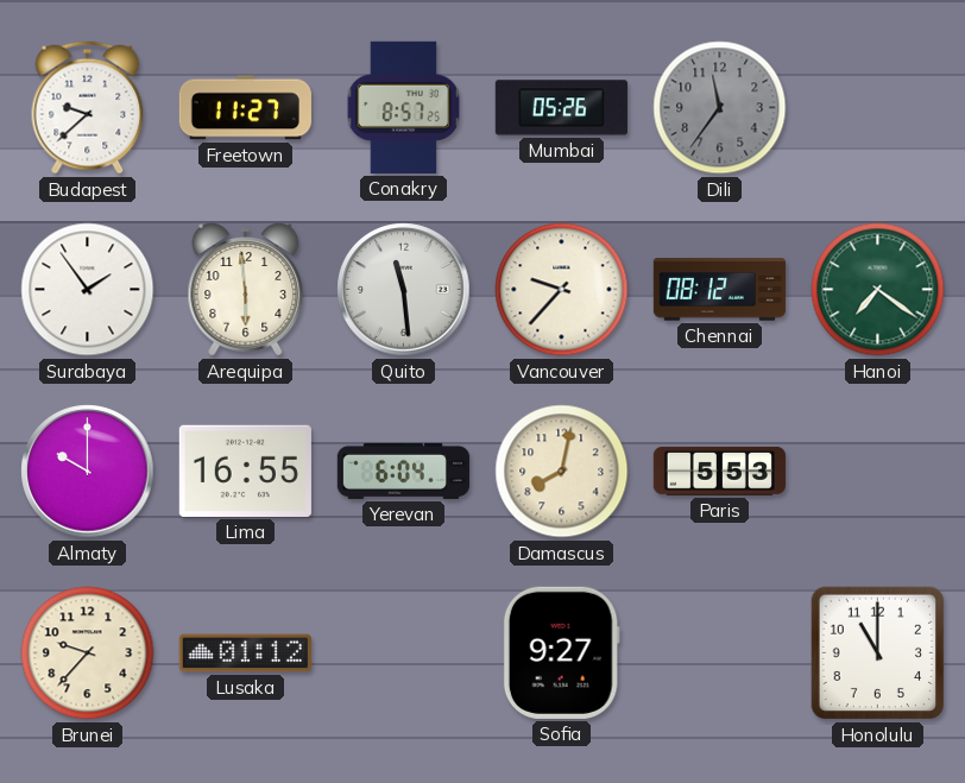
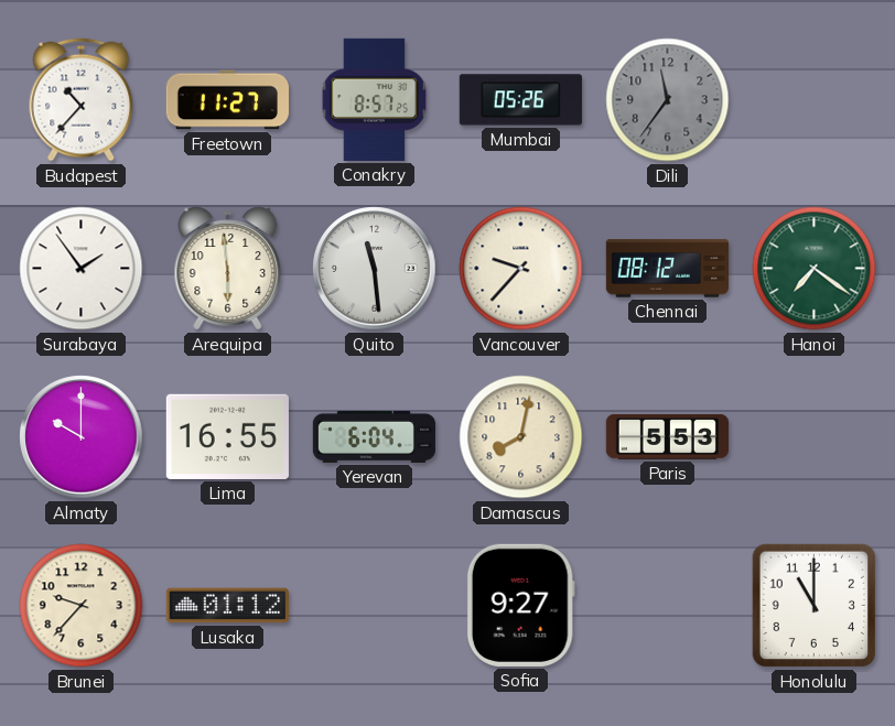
Budapest: 9:38 -> 10:37
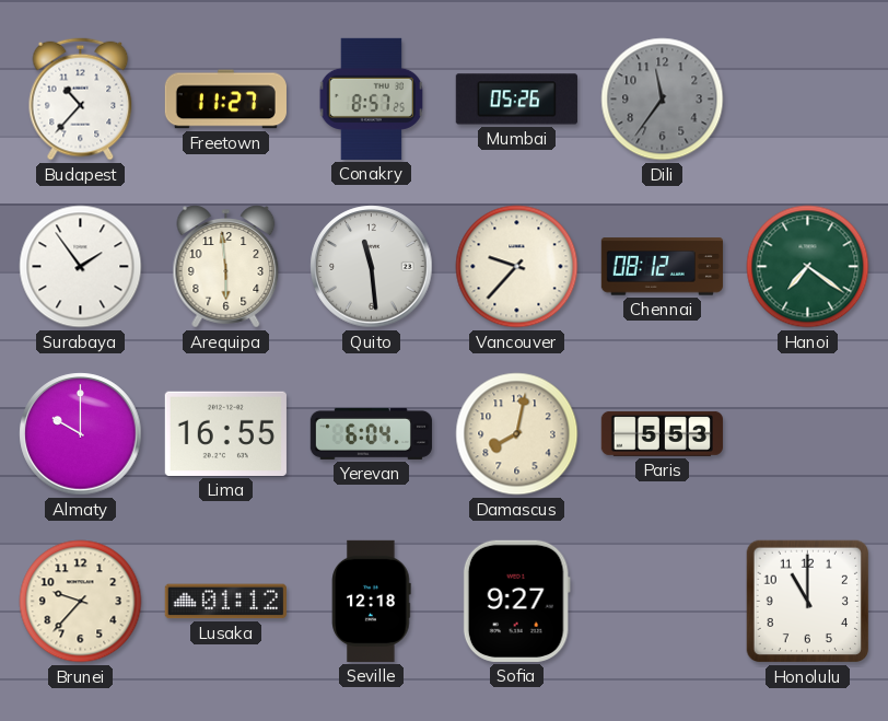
Seville: none -> 12:18
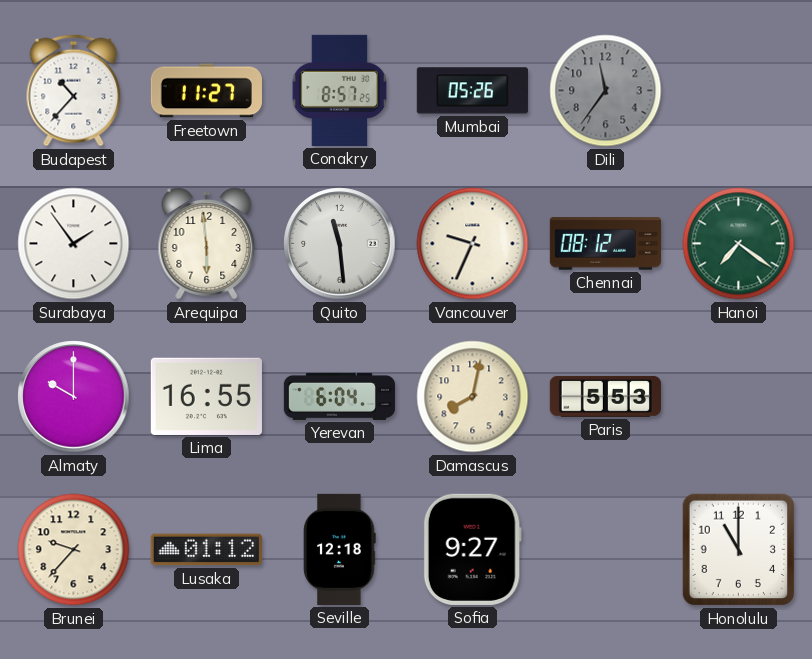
Vancouver: 9:37 -> 9:34
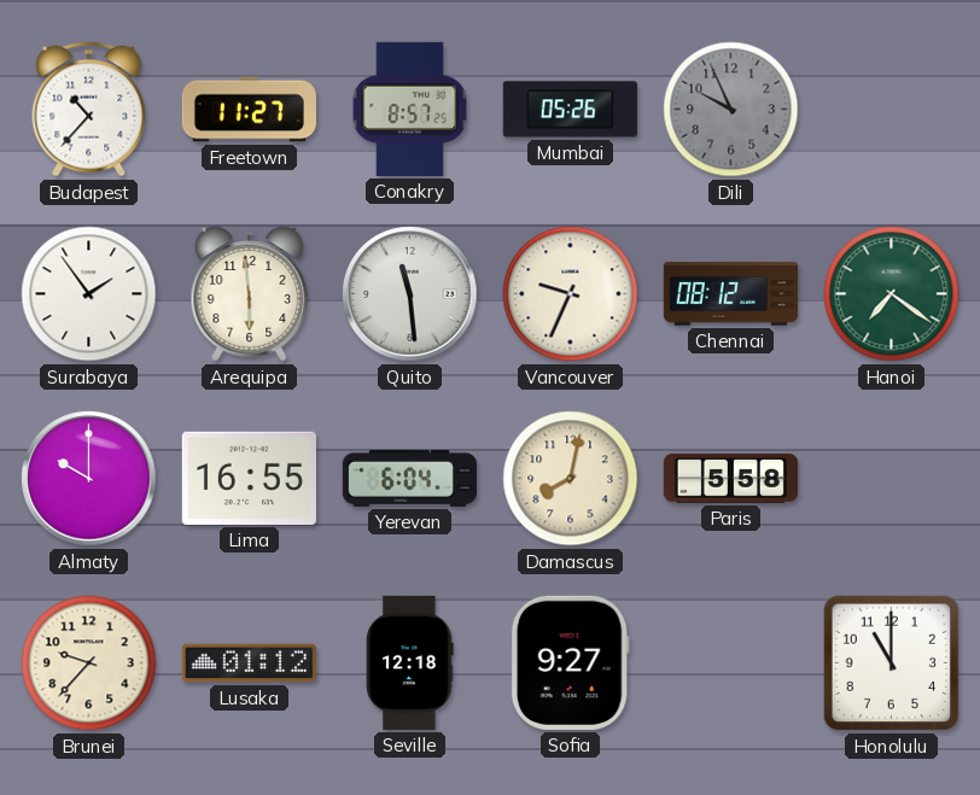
Dili: 11:36 -> 9:56
Paris: 5:53 -> 5:58
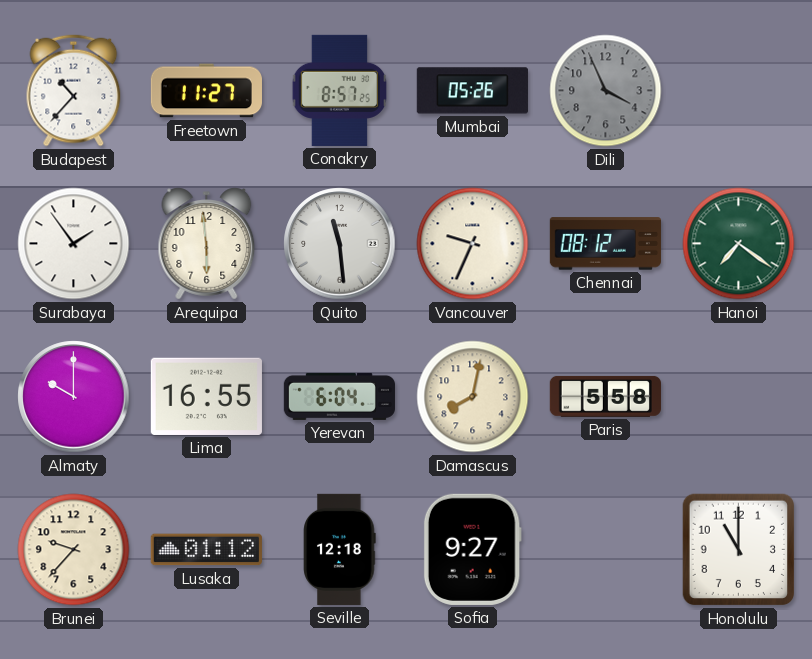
Dili: 9:56 -> 3:56
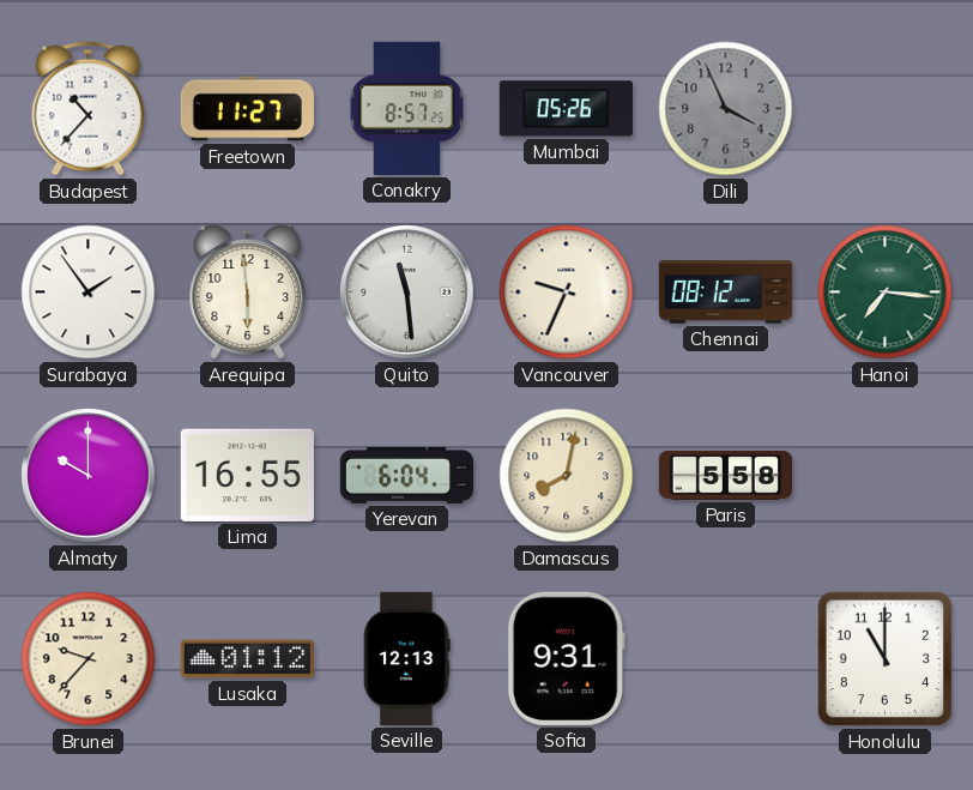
Hanoi: 7:21 -> 7:16
Seville: 12:18 -> 12:13
Sofia: 9:27 -> 9:31
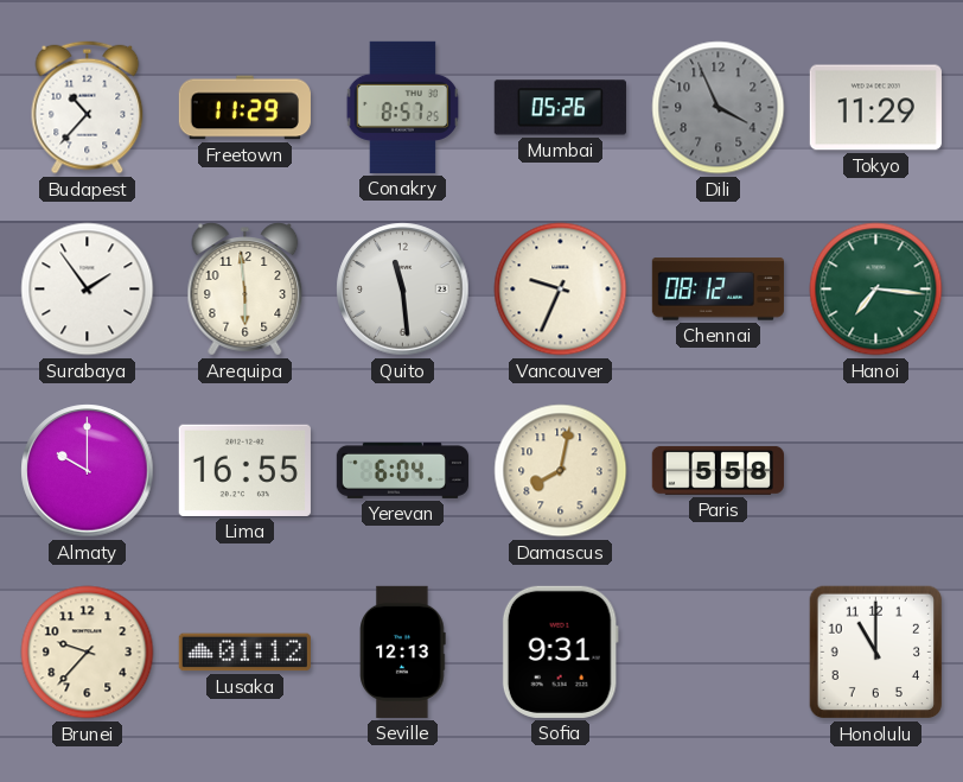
Freetown: 11:27 -> 11:29
Tokyo: none -> 11:29
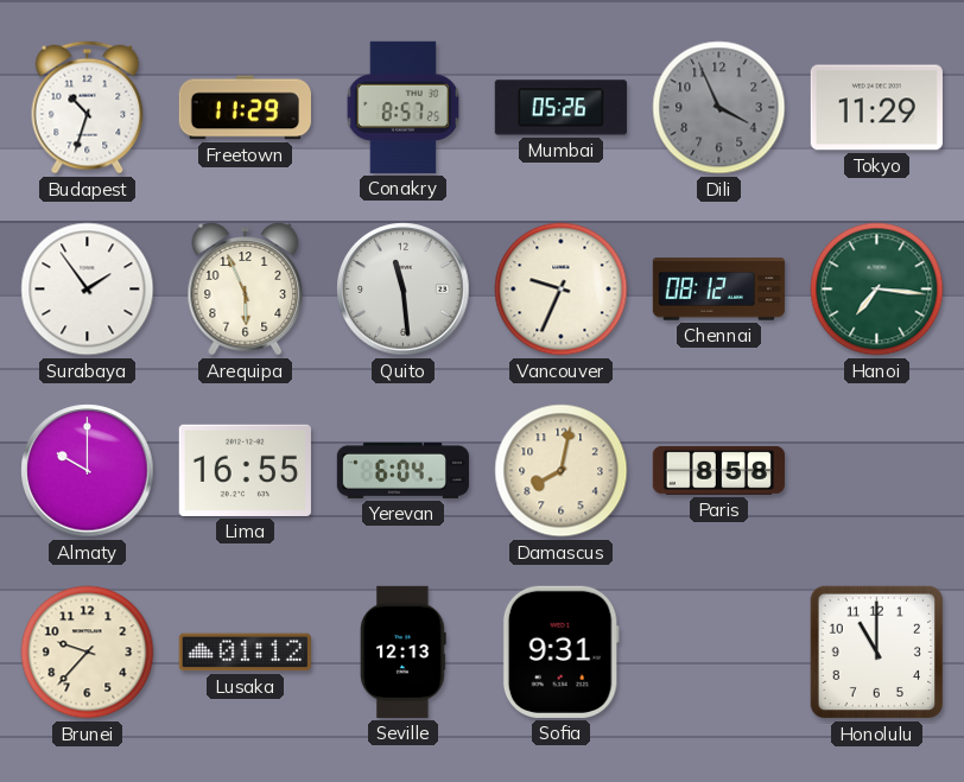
Budapest: 10:37 -> 10:33
Arequipa: 5:59 -> 5:56
Paris: 5:58 -> 8:58
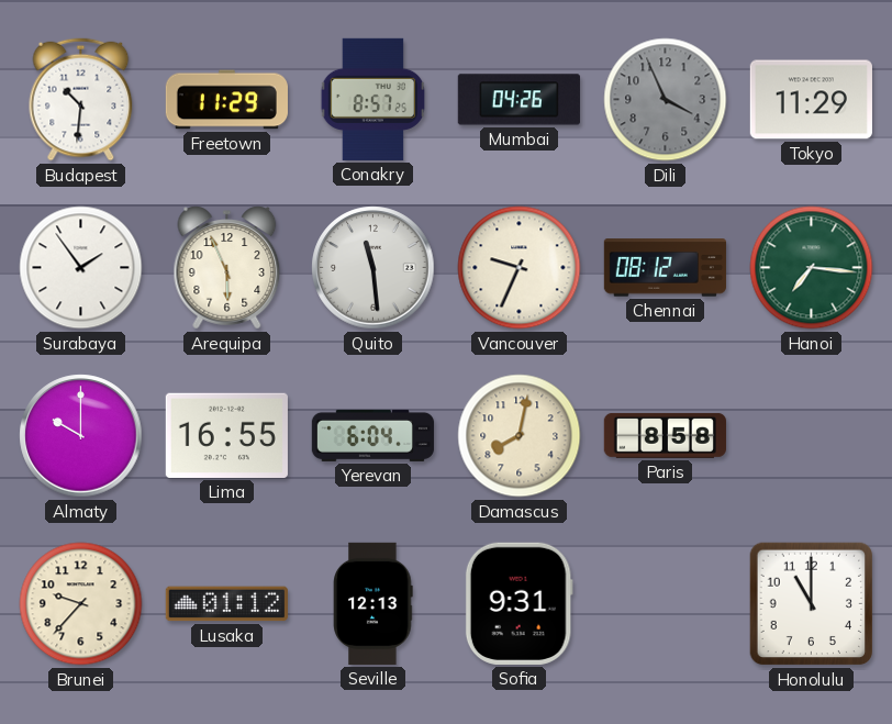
Budapest: 10:33 -> 10:31
Mumbai: 05:26 -> 04:26
